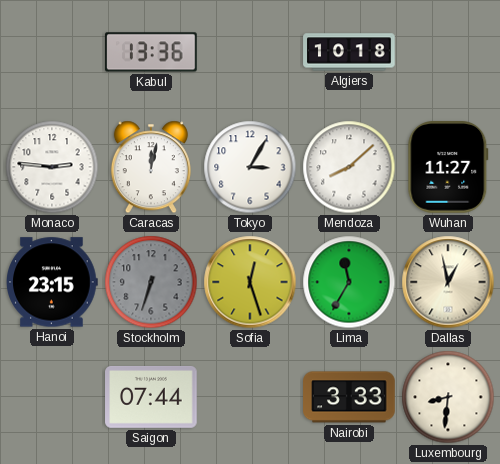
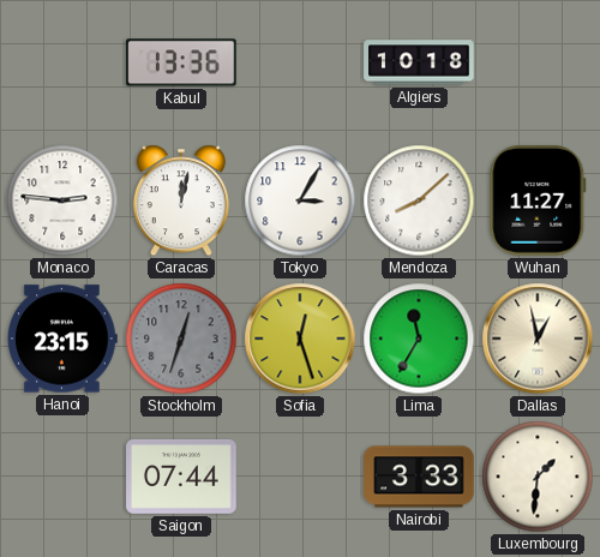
Stockholm: 6:33 -> 12:33
Luxembourg: 8:31 -> 1:31
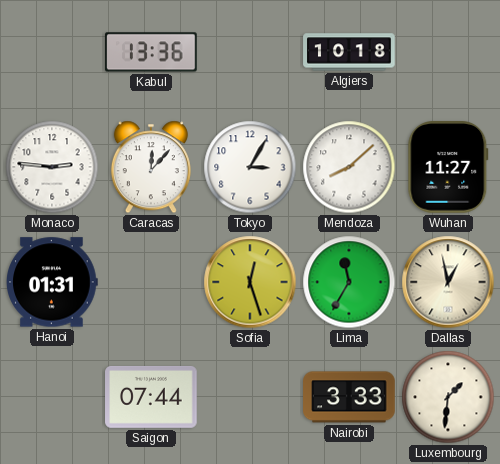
Caracas: 12:02 -> 12:07
Hanoi: 23:15 -> 01:31
Stockholm: 12:33 -> none
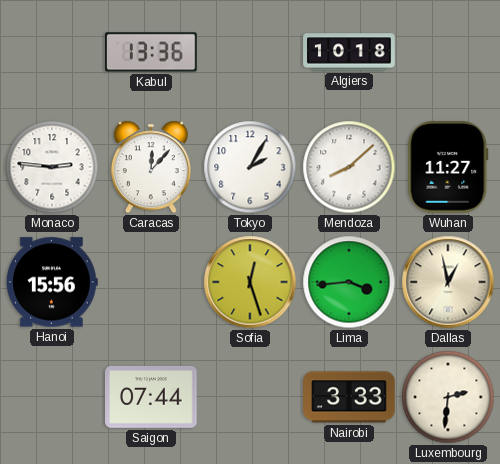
Tokyo: 3:05 -> 2:05
Hanoi: 01:31 -> 15:56
Lima: 11:35 -> 3:44
Luxembourg: 1:31 -> 2:31
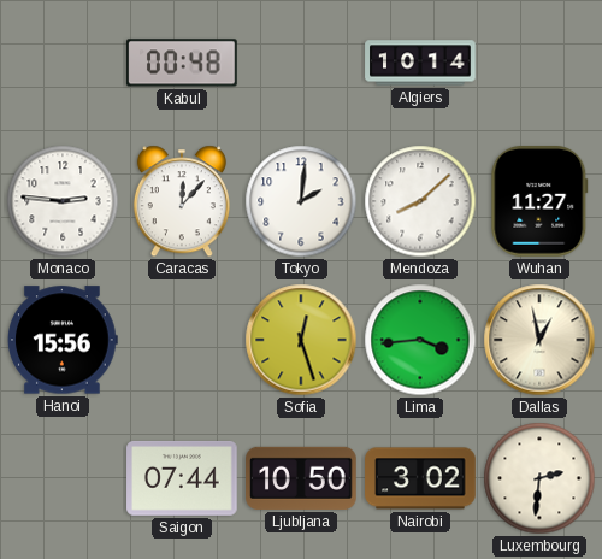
Kabul: 13:36 -> 00:48
Algiers: 10:18 -> 10:14
Tokyo: 2:05 -> 2:01
Ljubljana: none -> 10:50
Nairobi: 3:33 -> 3:02
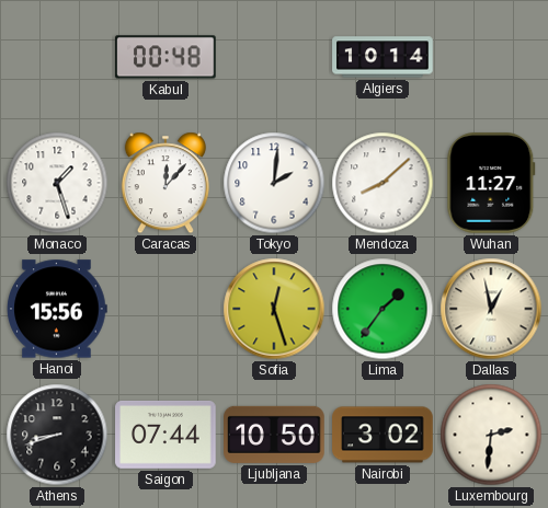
Monaco: 2:46 -> 1:27
Lima: 3:44 -> 1:36
Athens: none -> 8:42
